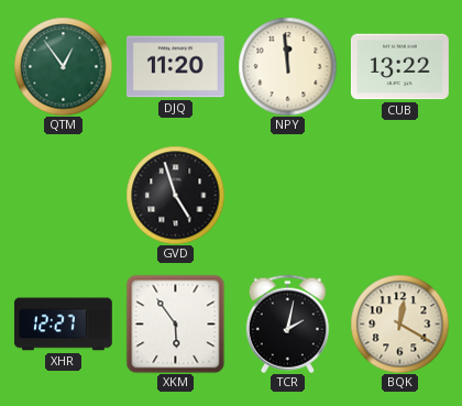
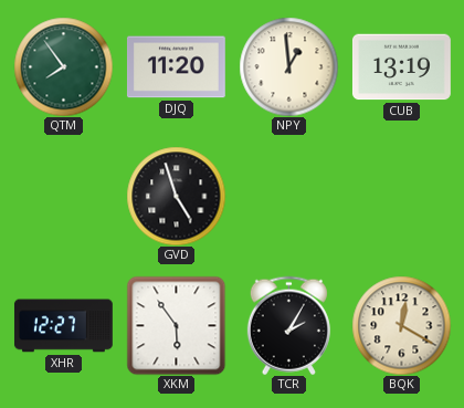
QTM: 12:54 -> 7:54
NPY: 11:59 -> 12:59
CUB: 13:22 -> 13:19
TCR: 2:02 -> 2:05
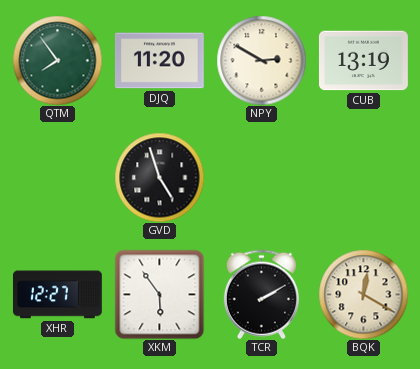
NPY: 12:59 -> 2:50
TCR: 2:05 -> 2:10
